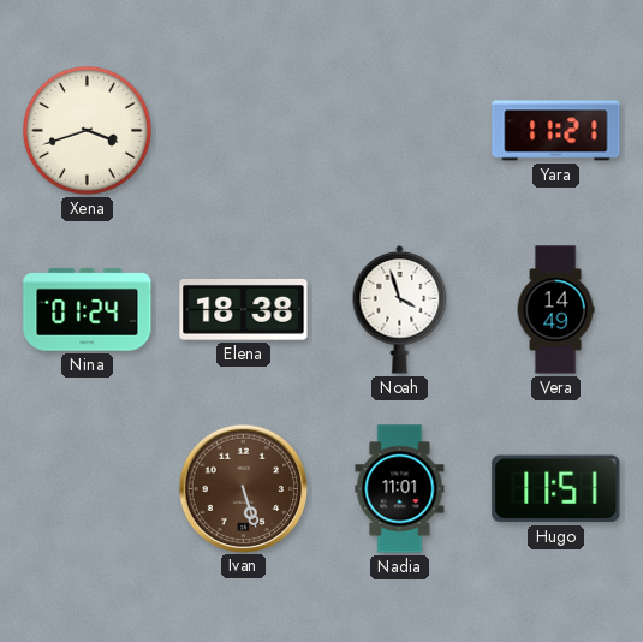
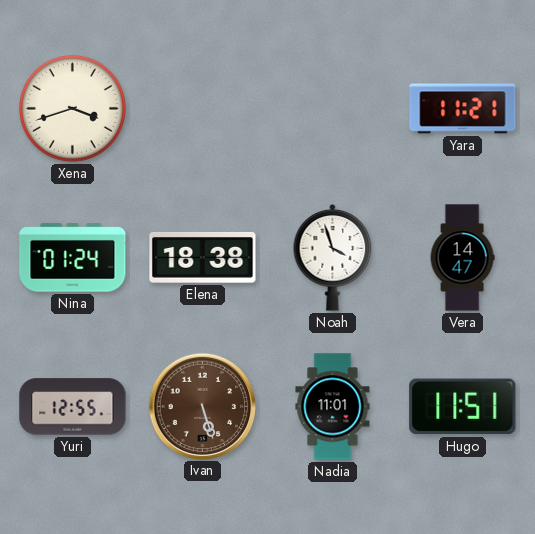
Vera: 14:49 -> 14:47
Yuri: none -> 12:55
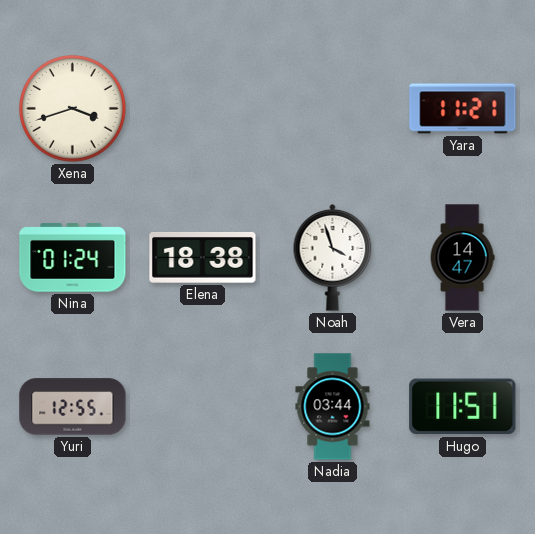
Ivan: 5:27 -> none
Nadia: 11:01 -> 03:44
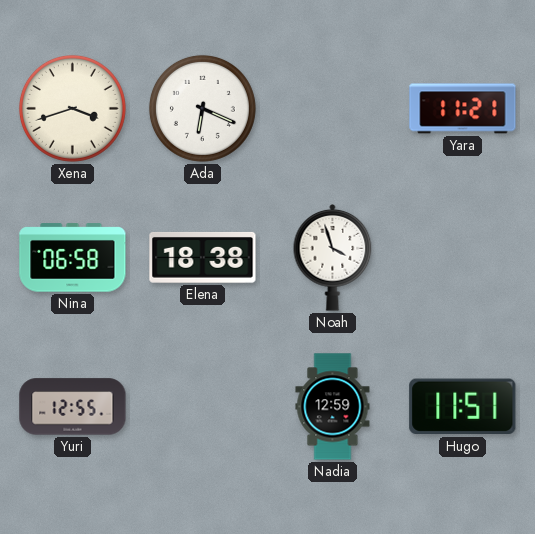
Ada: none -> 6:19
Nina: 01:24 -> 06:58
Vera: 14:47 -> none
Nadia: 03:44 -> 12:59
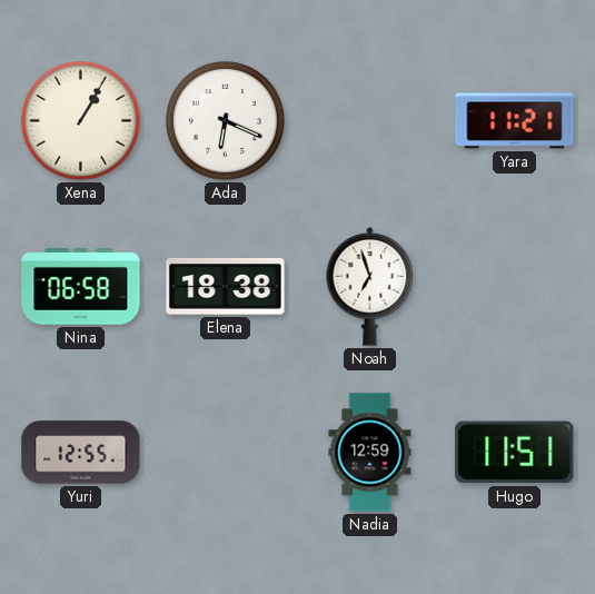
Xena: 3:42 -> 1:05
Noah: 3:57 -> 6:57
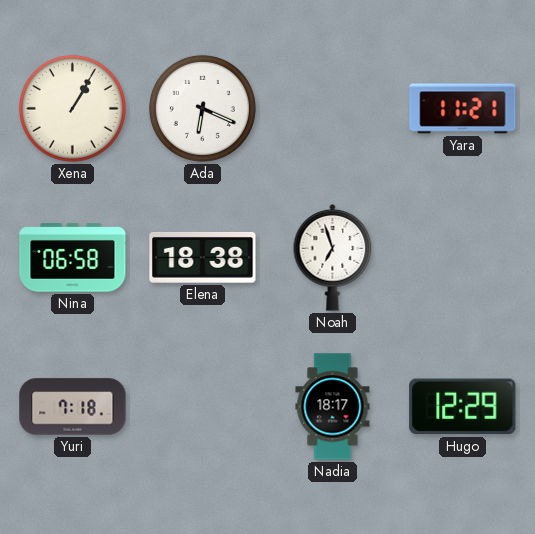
Yuri: 12:55 -> 7:18
Nadia: 12:59 -> 18:17
Hugo: 11:51 -> 12:29
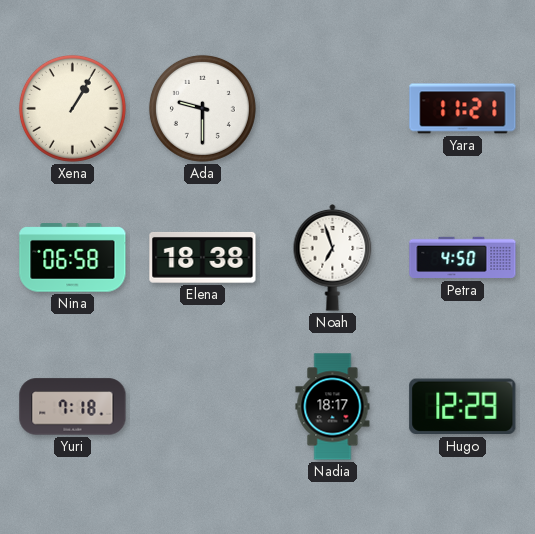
Ada: 6:19 -> 9:30
Petra: none -> 4:50
